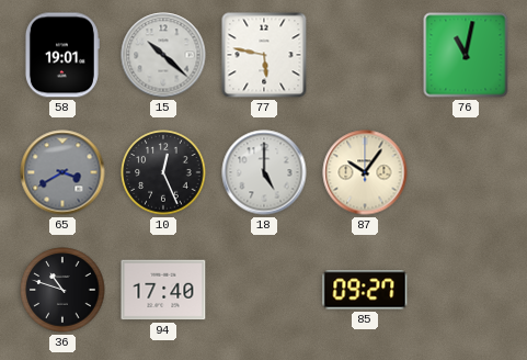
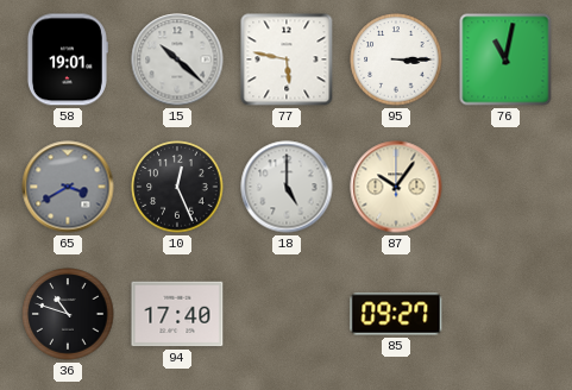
95: none -> 3:15
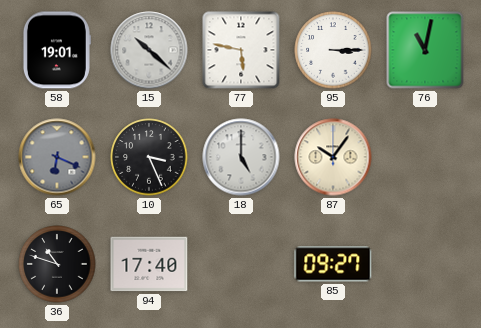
65: 3:40 -> 6:19
10: 12:26 -> 3:26
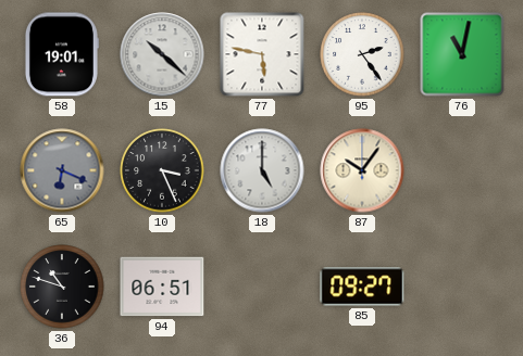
95: 3:15 -> 2:24
94: 17:40 -> 06:51
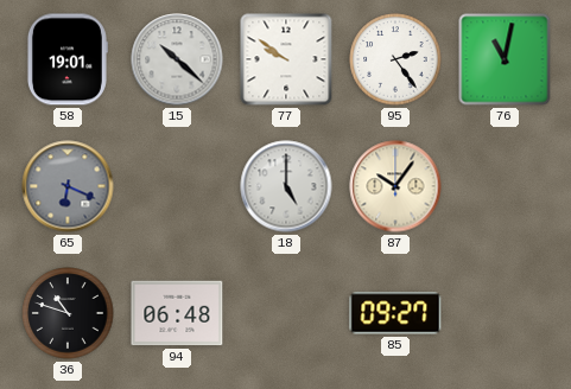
77: 5:47 -> 9:51
10: 3:26 -> none
94: 06:51 -> 06:48
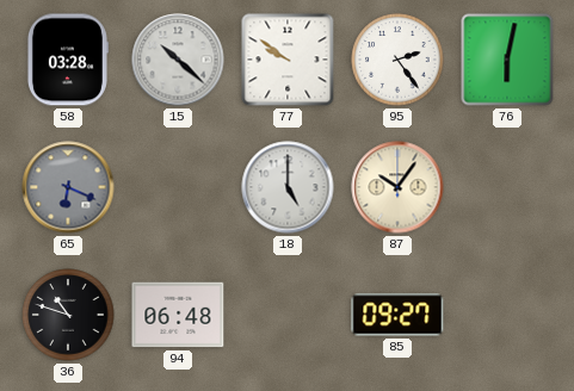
58: 19:01 -> 03:28
76: 11:02 -> 6:02
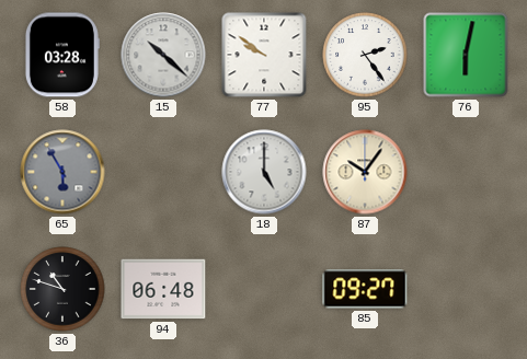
65: 6:19 -> 5:55
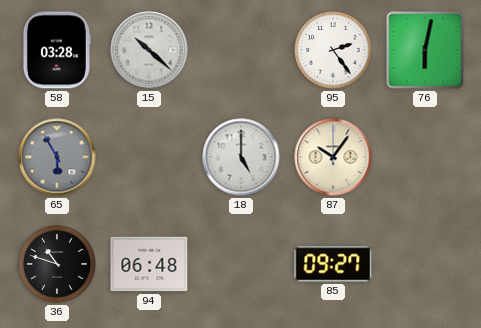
77: 9:51 -> none
